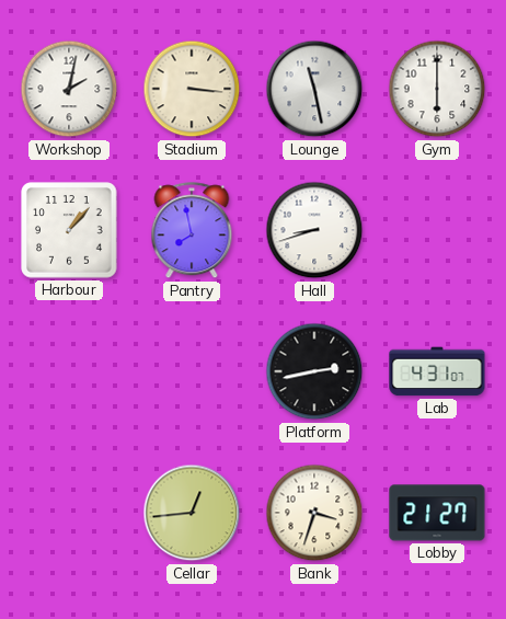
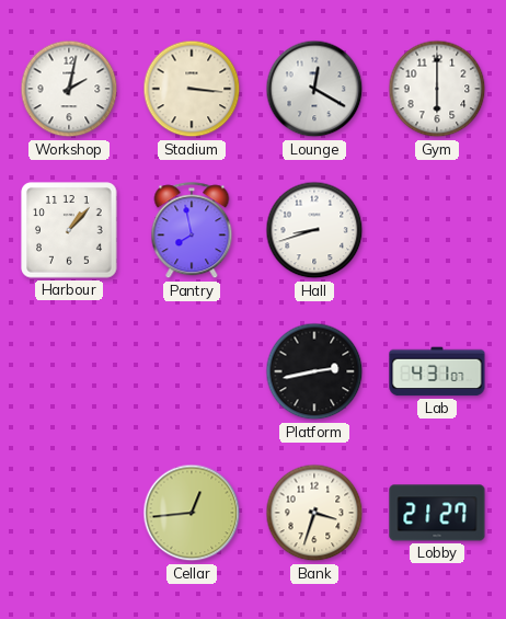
Lounge: 11:28 -> 12:20
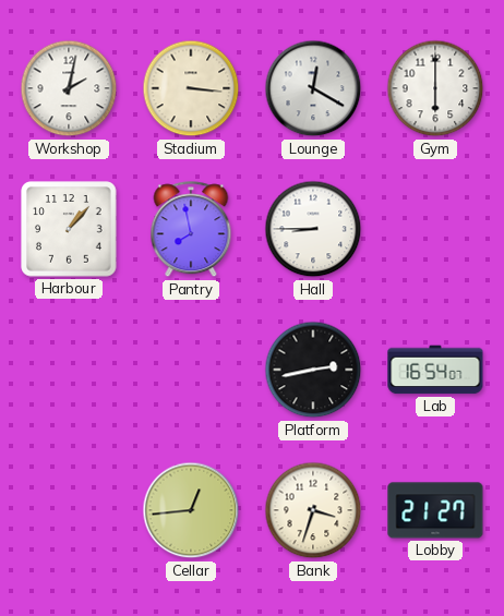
Hall: 8:42 -> 8:45
Lab: 4:31 -> 16:54
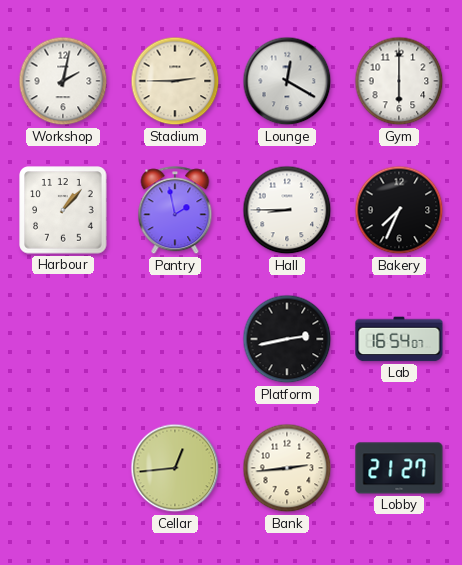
Stadium: 3:16 -> 2:45
Pantry: 7:58 -> 1:58
Bakery: none -> 7:34
Bank: 3:33 -> 2:44
